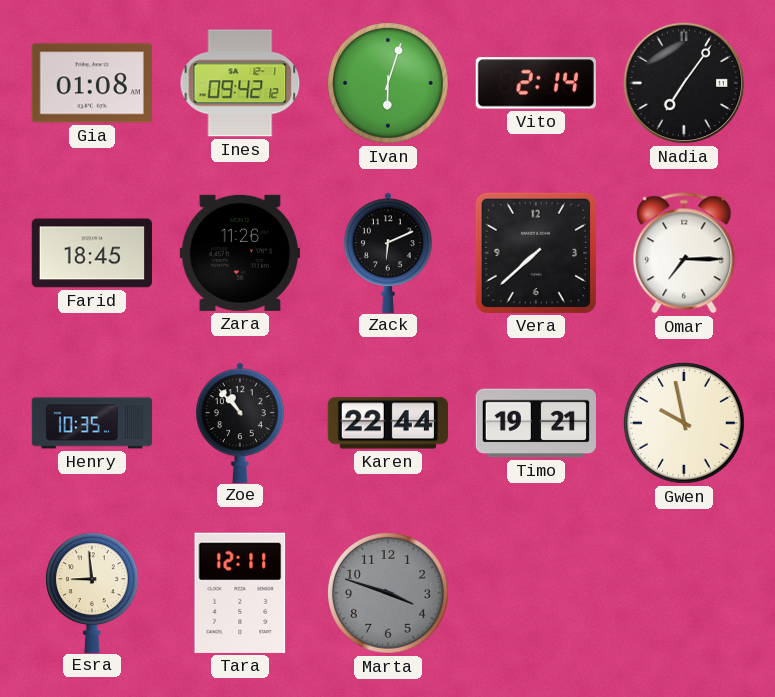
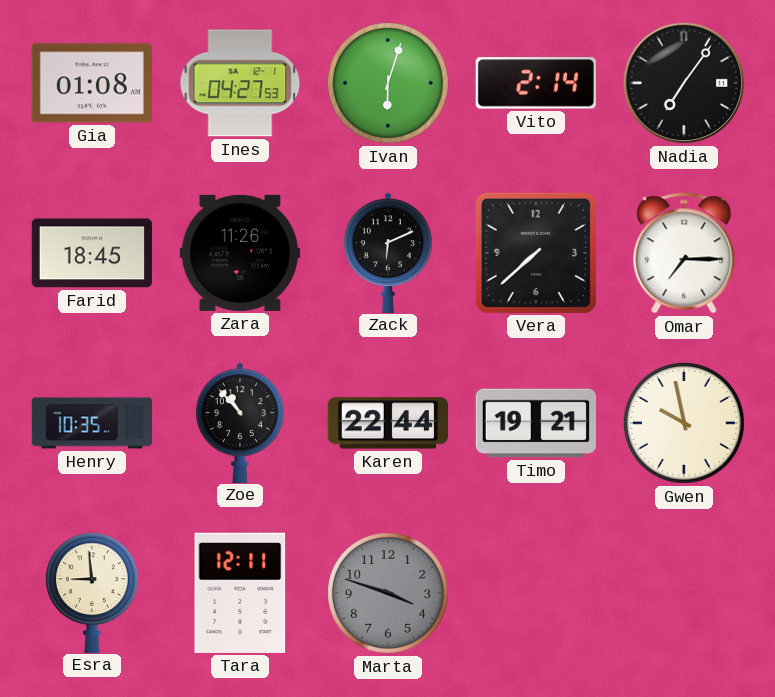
Ines: 09:42 -> 04:27
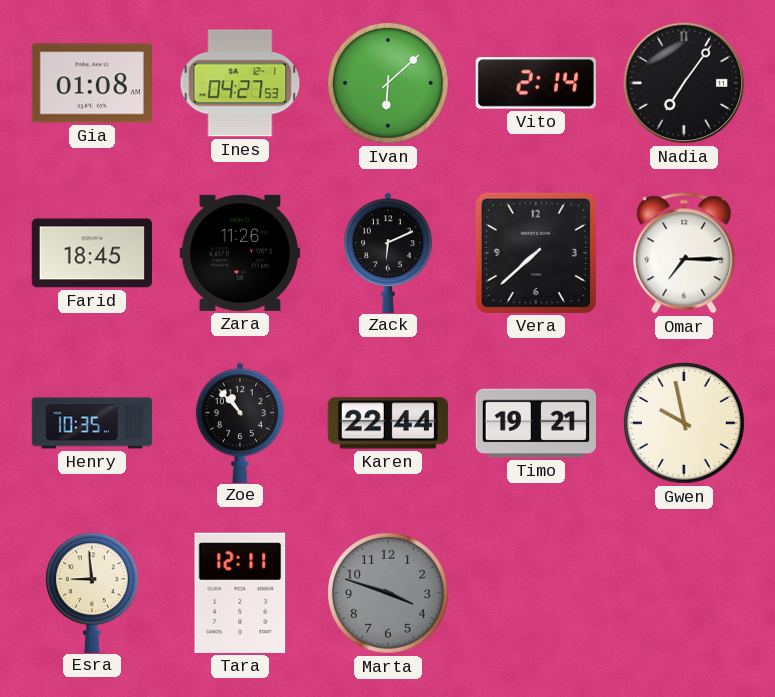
Ivan: 6:03 -> 6:08
